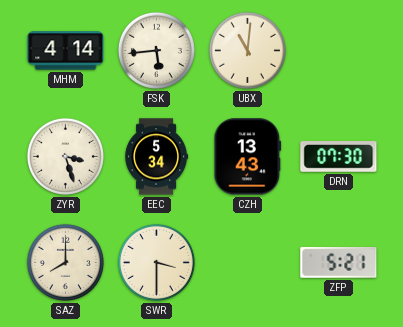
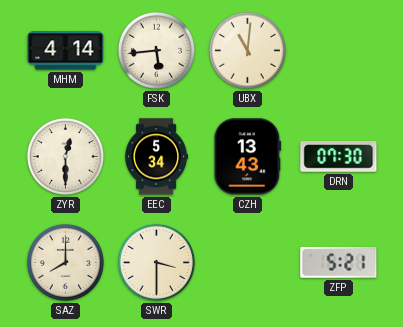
ZYR: 3:27 -> 12:30
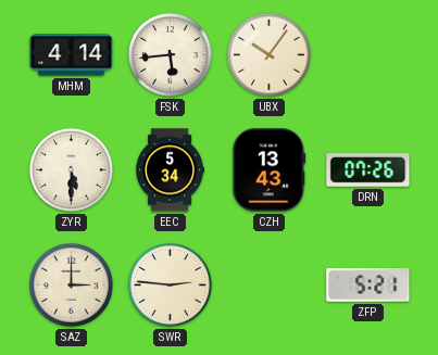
UBX: 11:01 -> 10:06
ZYR: 12:30 -> 5:30
DRN: 07:30 -> 07:26
SAZ: 8:00 -> 3:00
SWR: 3:30 -> 2:46
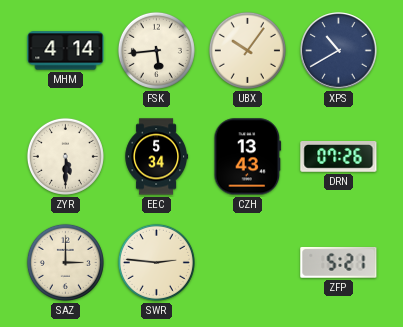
XPS: none -> 10:40
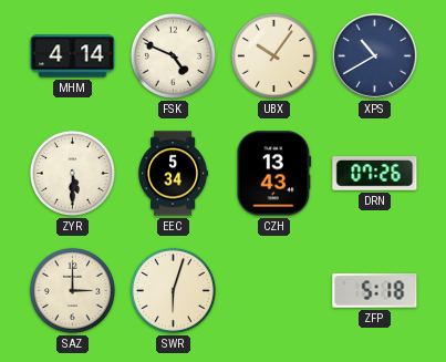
FSK: 5:44 -> 4:49
SWR: 2:46 -> 6:03
ZFP: 5:21 -> 5:18
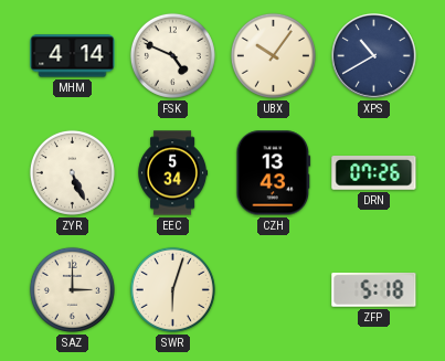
ZYR: 5:30 -> 5:26
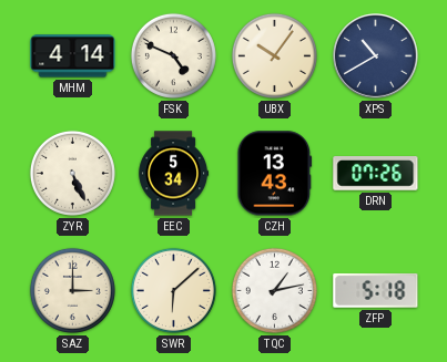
SWR: 6:03 -> 6:08
TQC: none -> 1:13
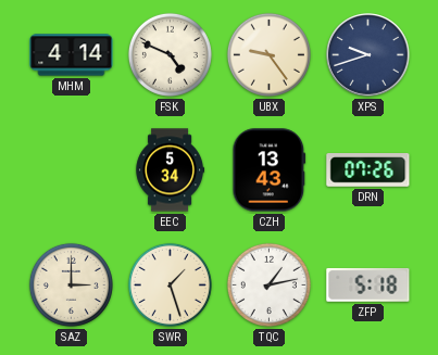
UBX: 10:06 -> 9:24
XPS: 10:40 -> 9:42
ZYR: 5:26 -> none
SWR: 6:08 -> 1:27
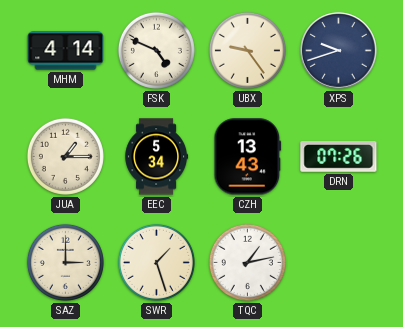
JUA: none -> 1:15
ZFP: 5:18 -> none
